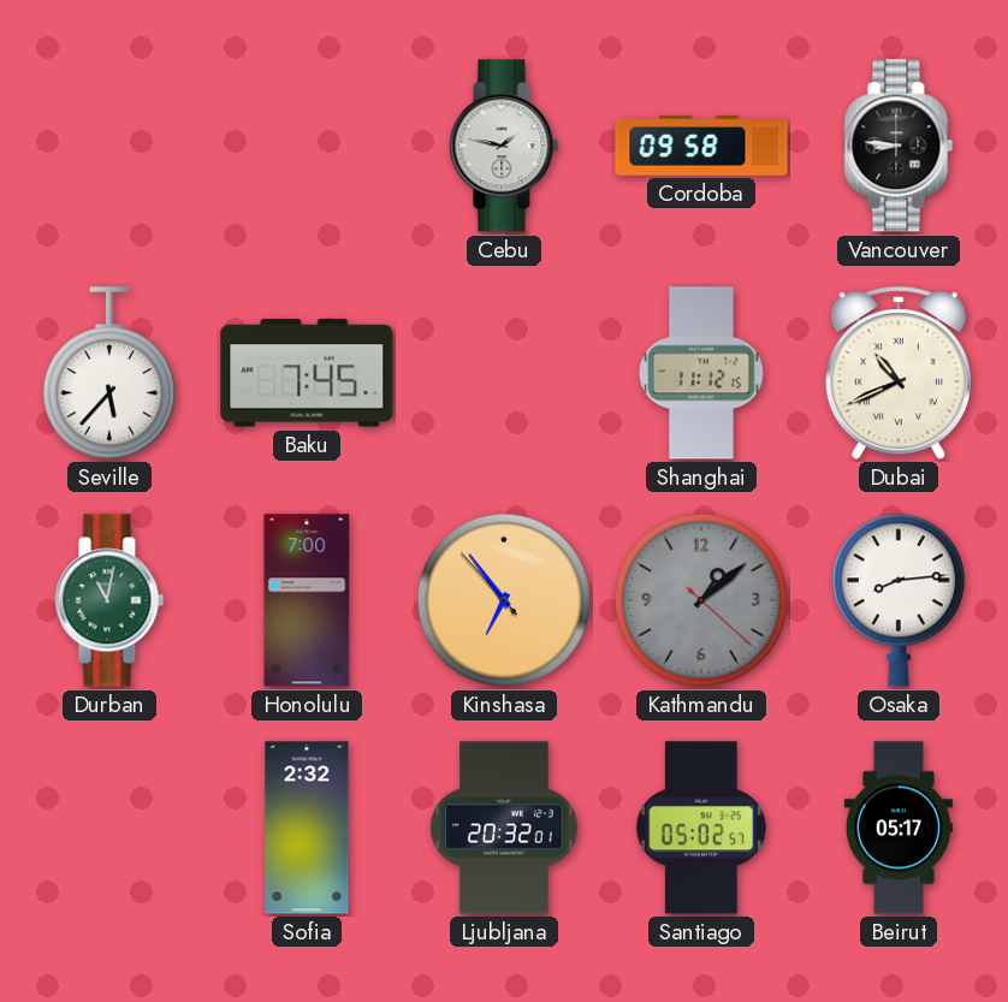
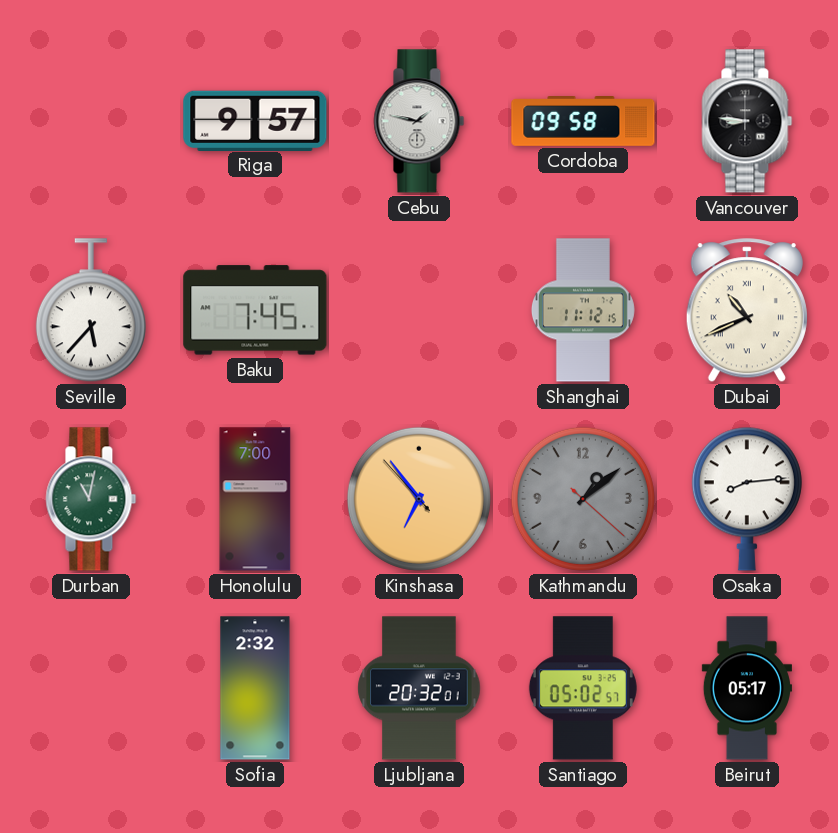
Riga: none -> 9:57
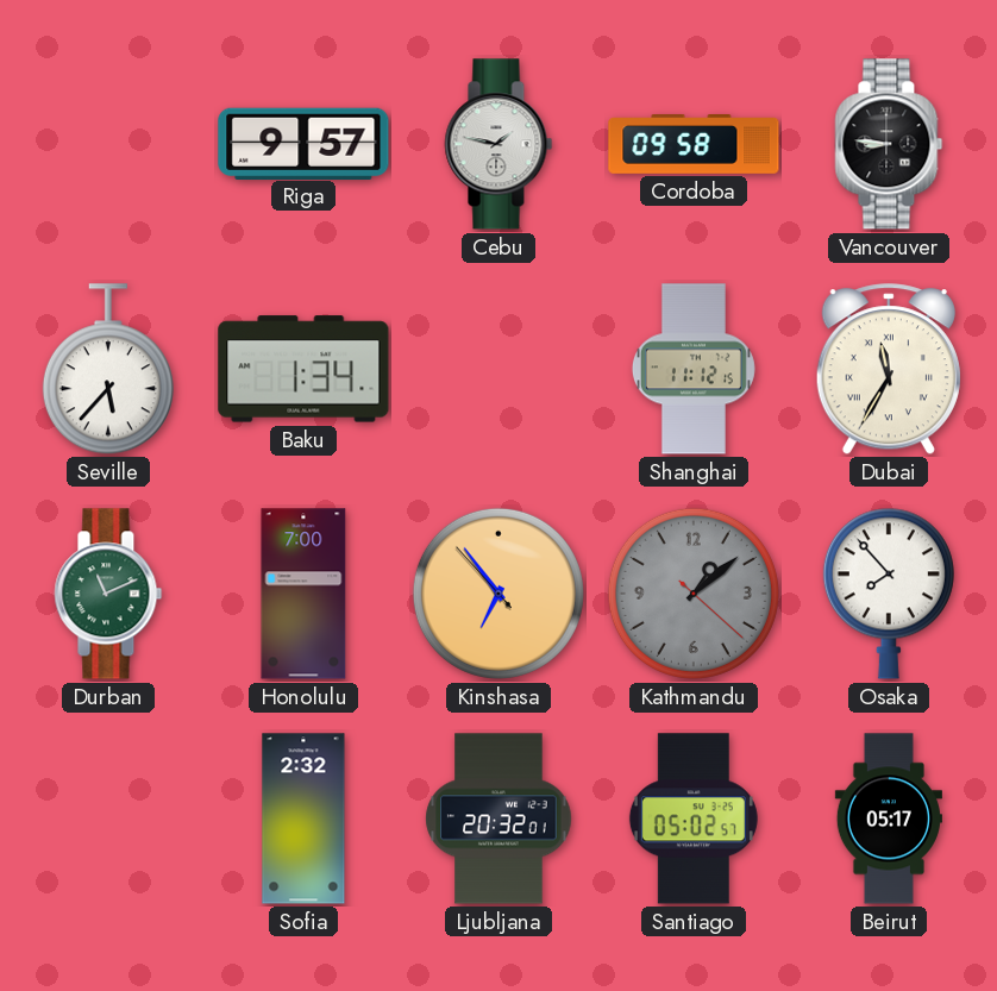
Baku: 7:45 -> 1:34
Dubai: 10:41 -> 11:35
Durban: 11:02 -> 11:11
Osaka: 8:14 -> 7:53
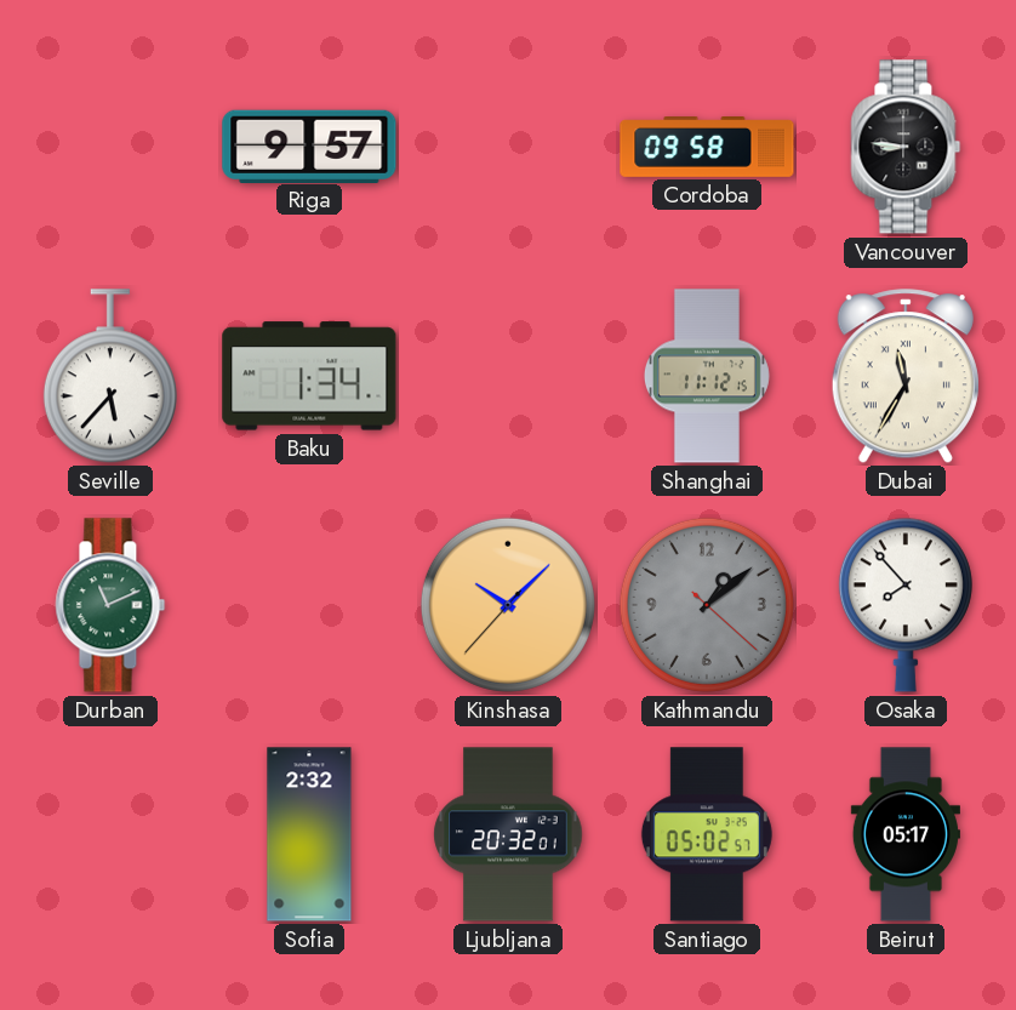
Cebu: 1:47 -> none
Honolulu: 7:00 -> none
Kinshasa: 6:53 -> 10:07
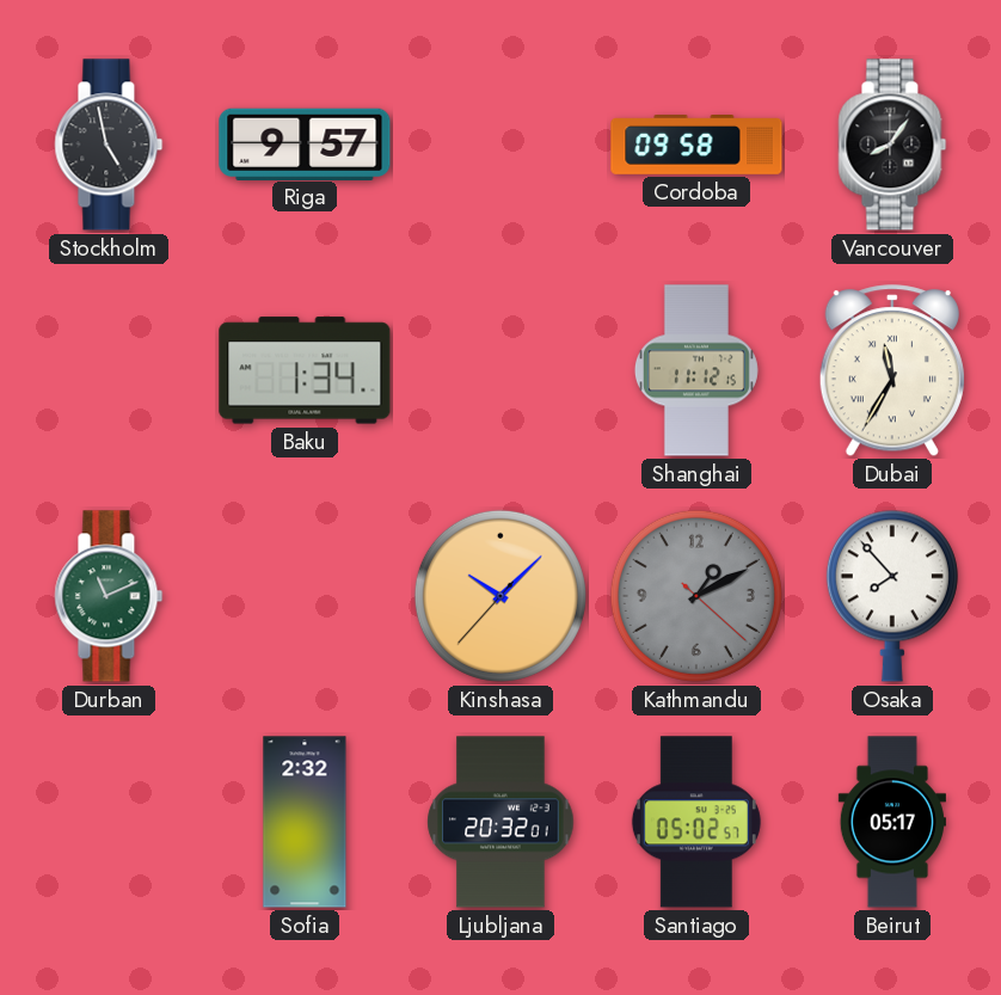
Stockholm: none -> 4:58
Vancouver: 8:46 -> 8:06
Seville: 5:37 -> none
Kathmandu: 1:08 -> 1:10
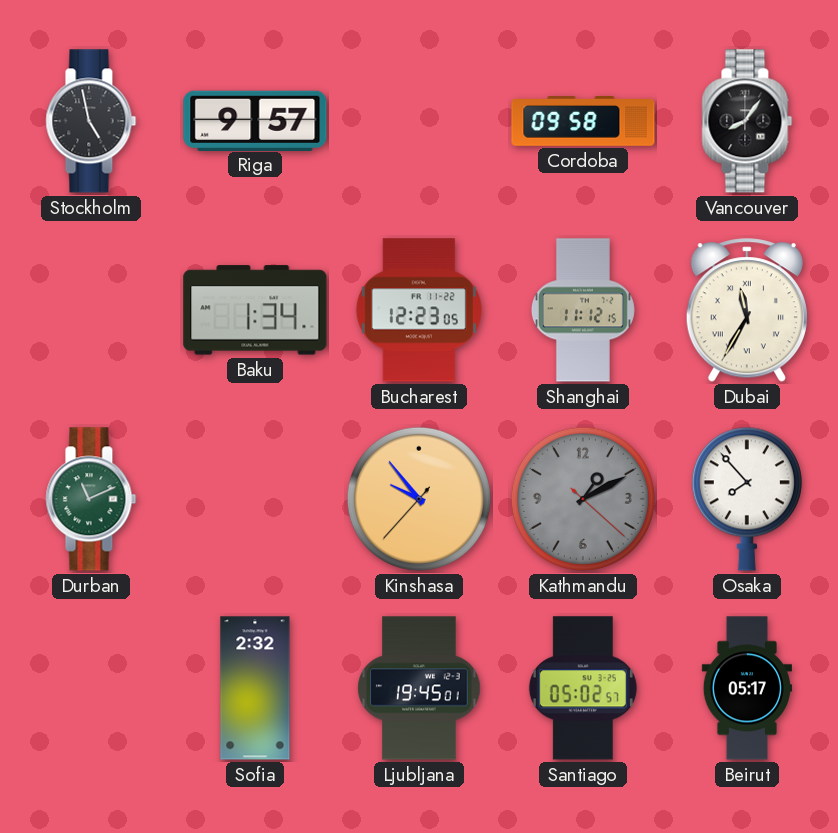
Bucharest: none -> 12:23
Kinshasa: 10:07 -> 9:53
Ljubljana: 20:32 -> 19:45
